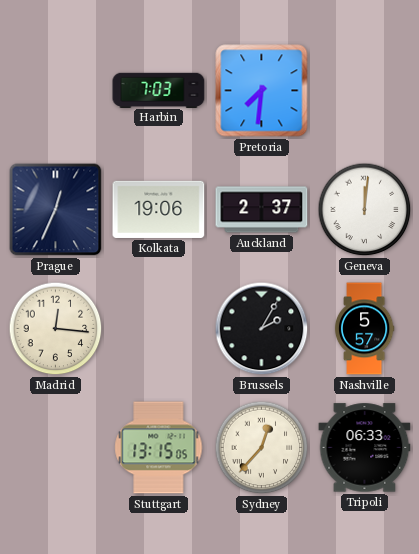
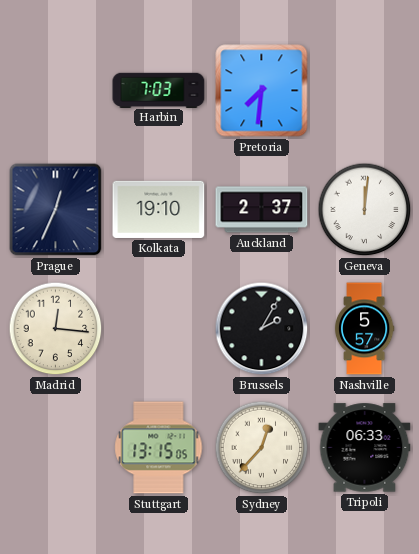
Kolkata: 19:06 -> 19:10
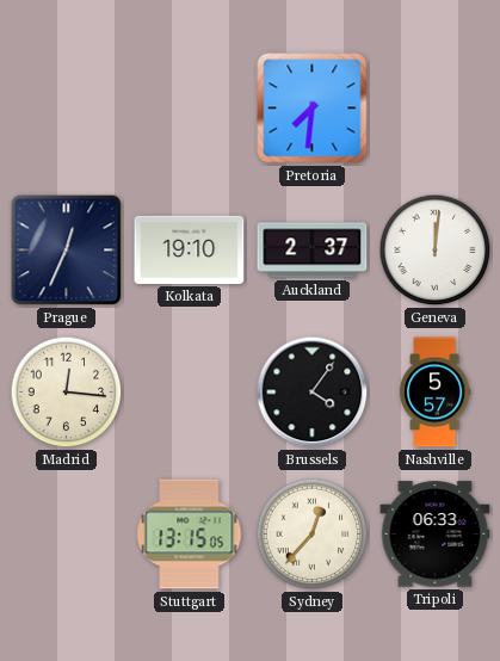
Harbin: 7:03 -> none
Brussels: 2:05 -> 4:06
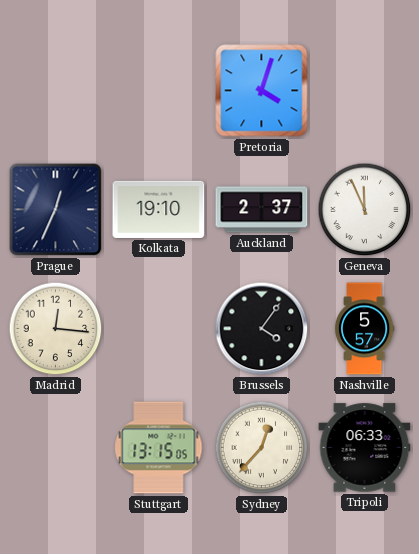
Pretoria: 7:31 -> 4:03
Geneva: 12:01 -> 11:56
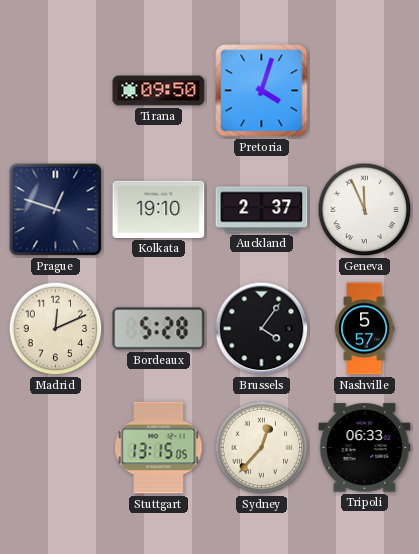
Tirana: none -> 09:50
Prague: 12:34 -> 12:48
Madrid: 12:16 -> 12:11
Bordeaux: none -> 5:28
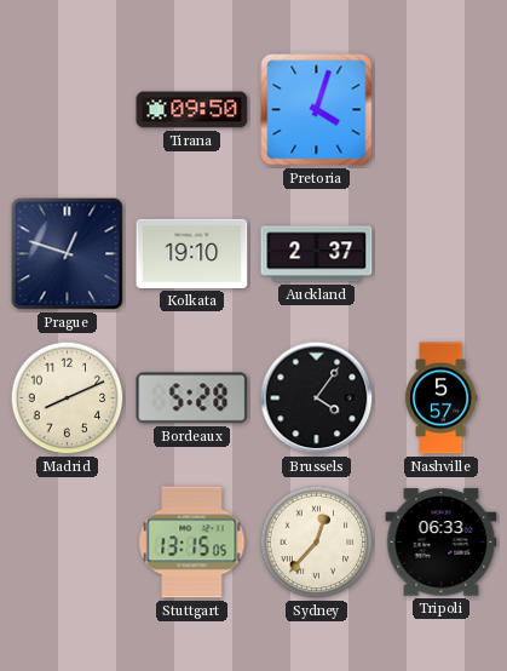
Geneva: 11:56 -> none
Madrid: 12:11 -> 8:11
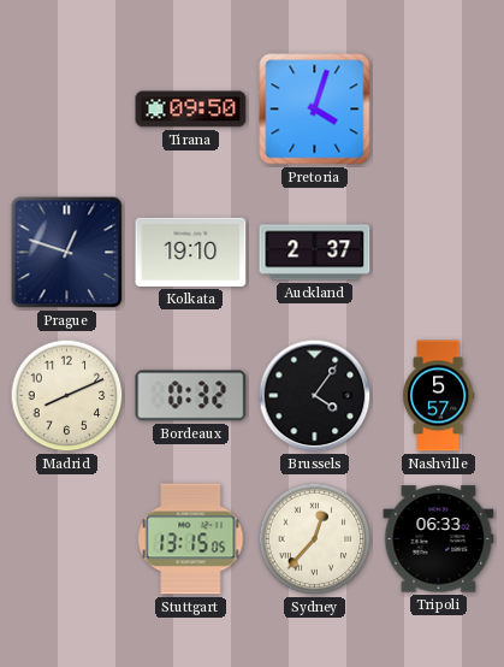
Bordeaux: 5:28 -> 0:32
